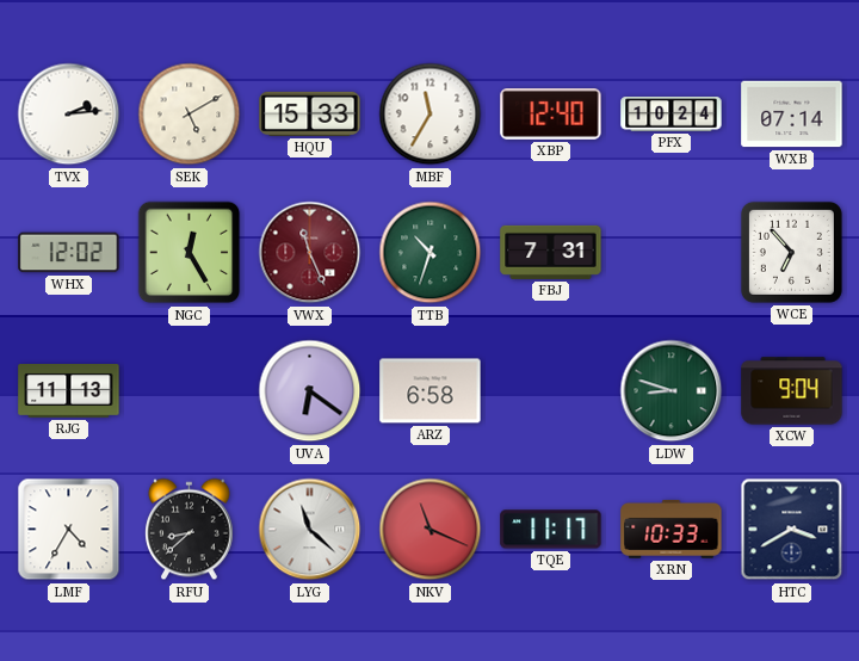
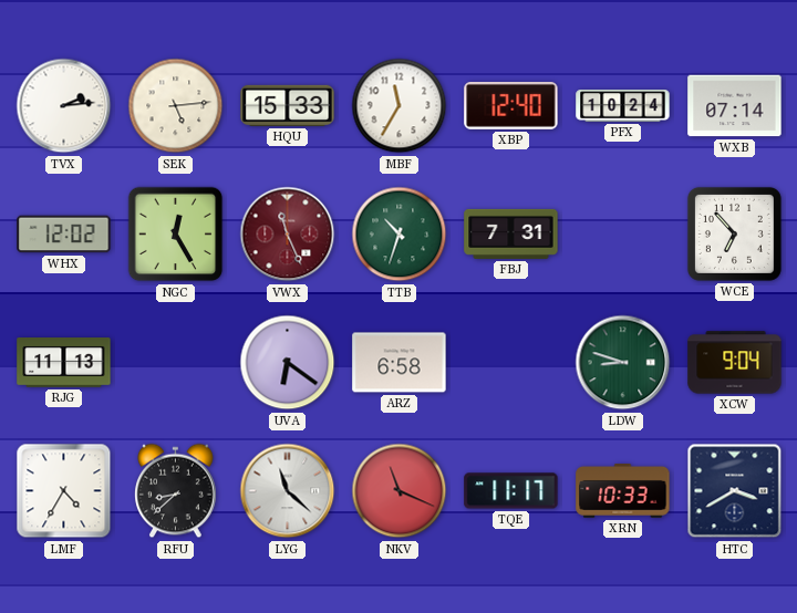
SEK: 5:10 -> 5:14
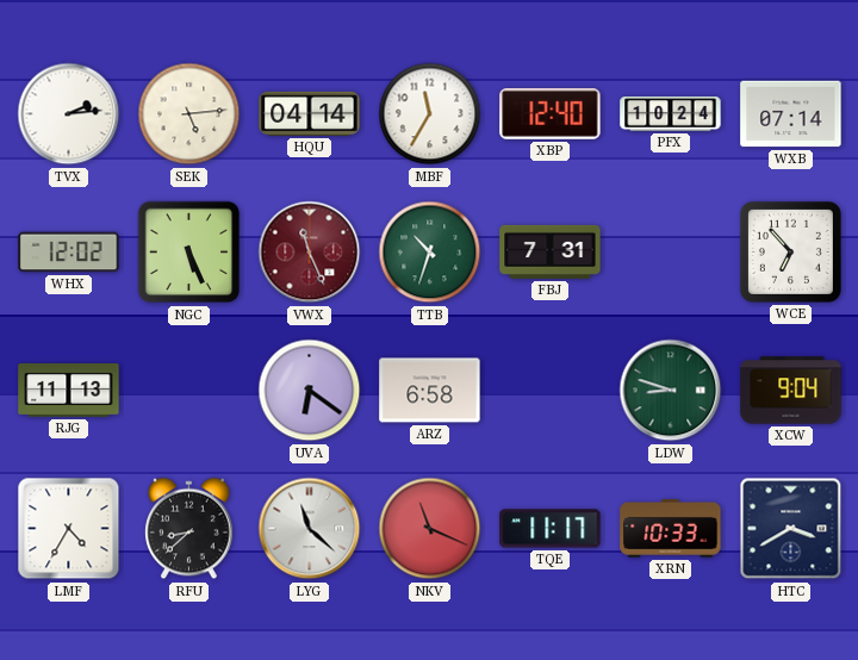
HQU: 15:33 -> 04:14
NGC: 12:25 -> 5:26
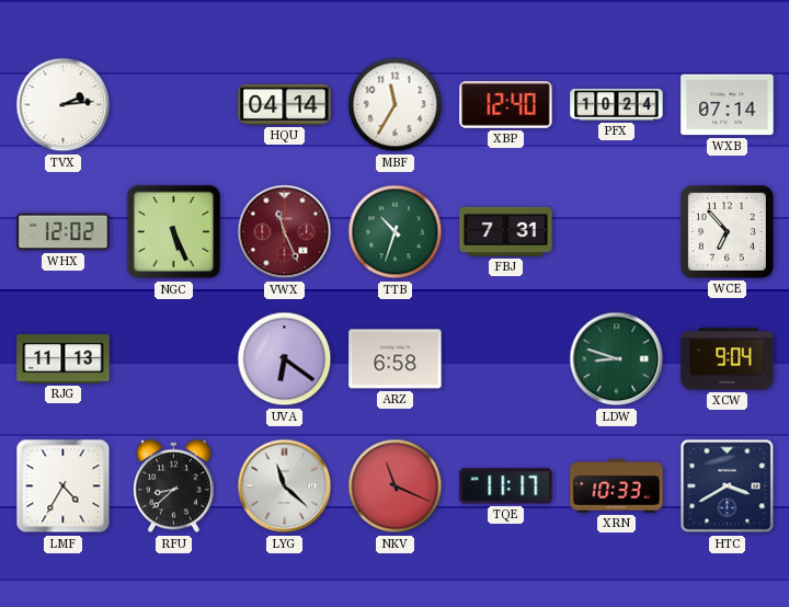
SEK: 5:14 -> none
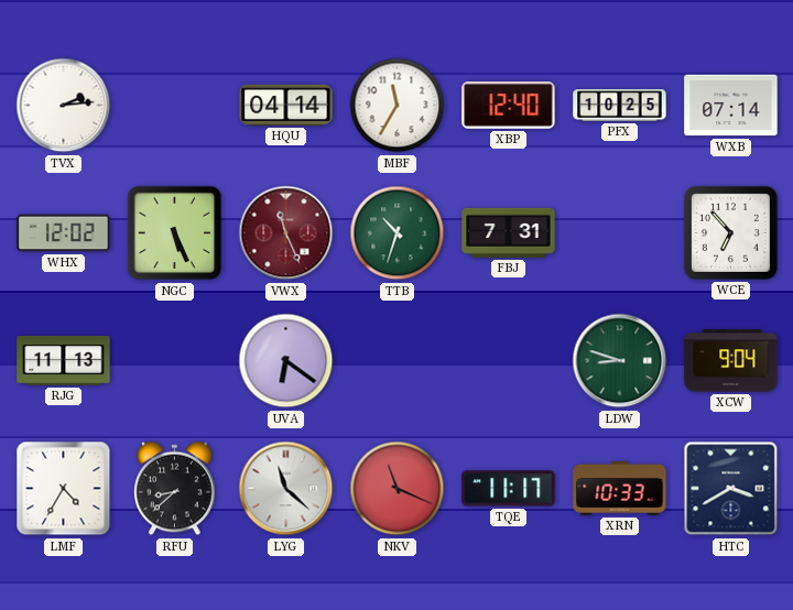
PFX: 10:24 -> 10:25
ARZ: 6:58 -> none
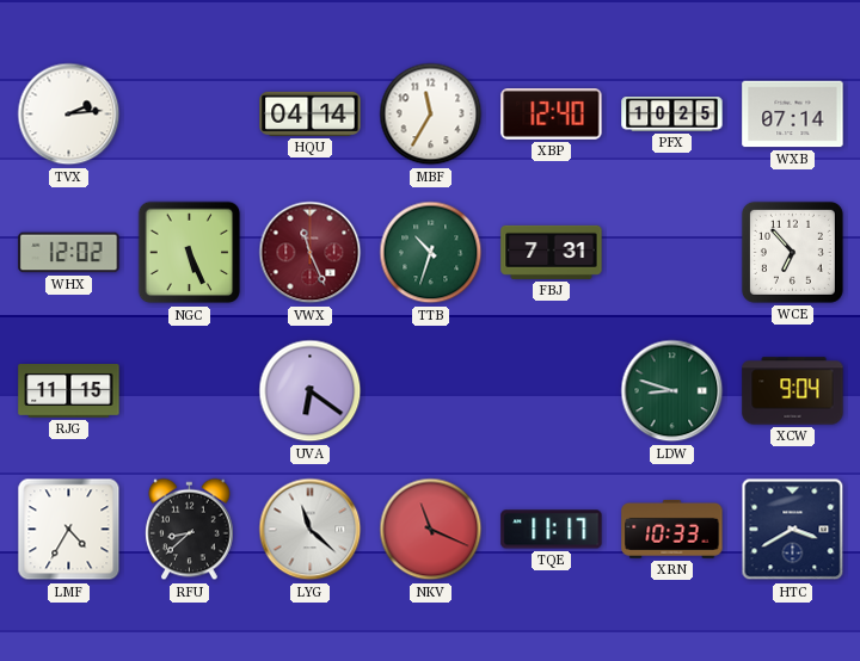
RJG: 11:13 -> 11:15
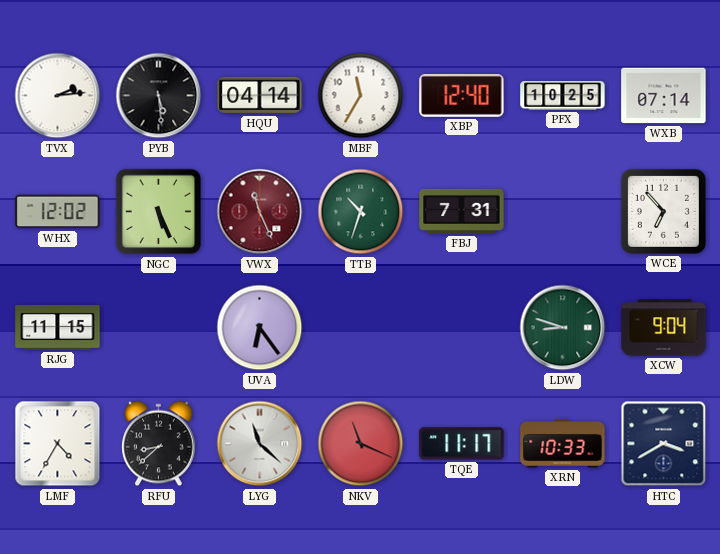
PYB: none -> 5:29
UVA: 6:21 -> 6:24
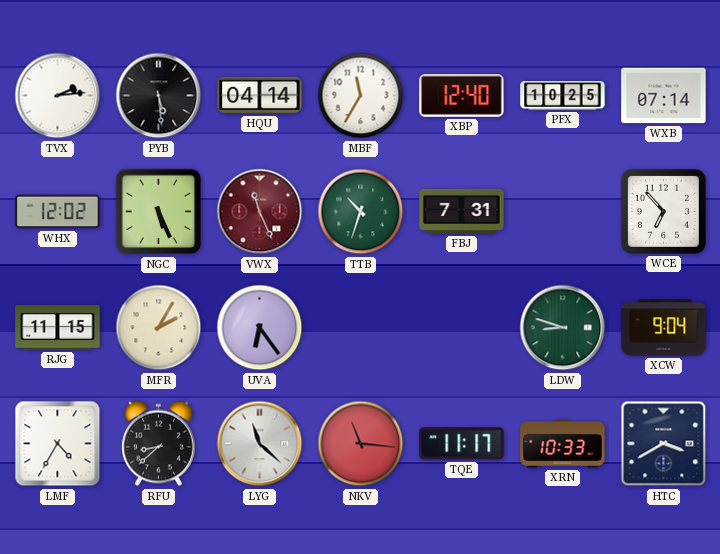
MFR: none -> 2:05
NKV: 11:19 -> 11:16
